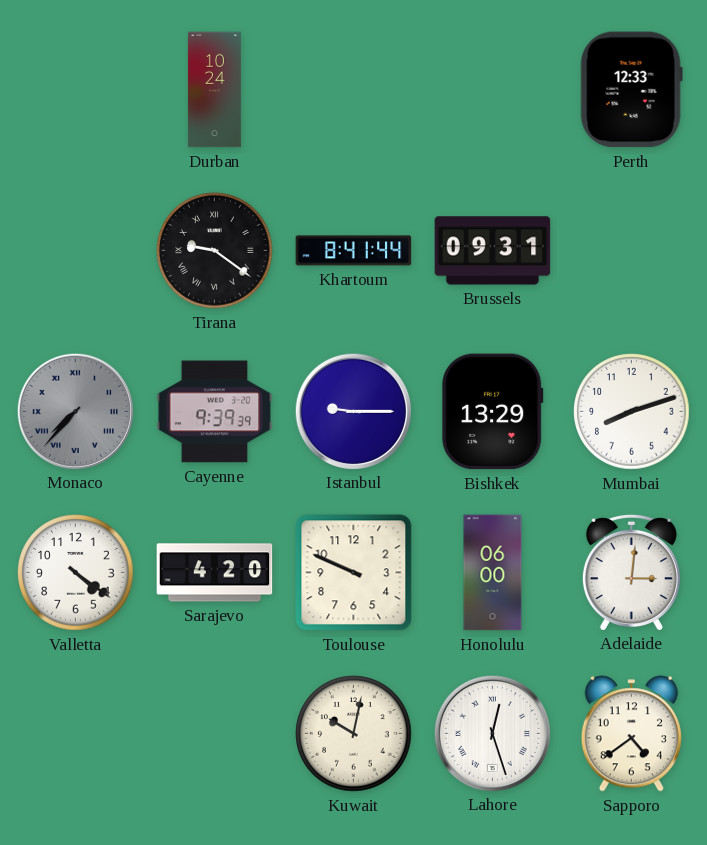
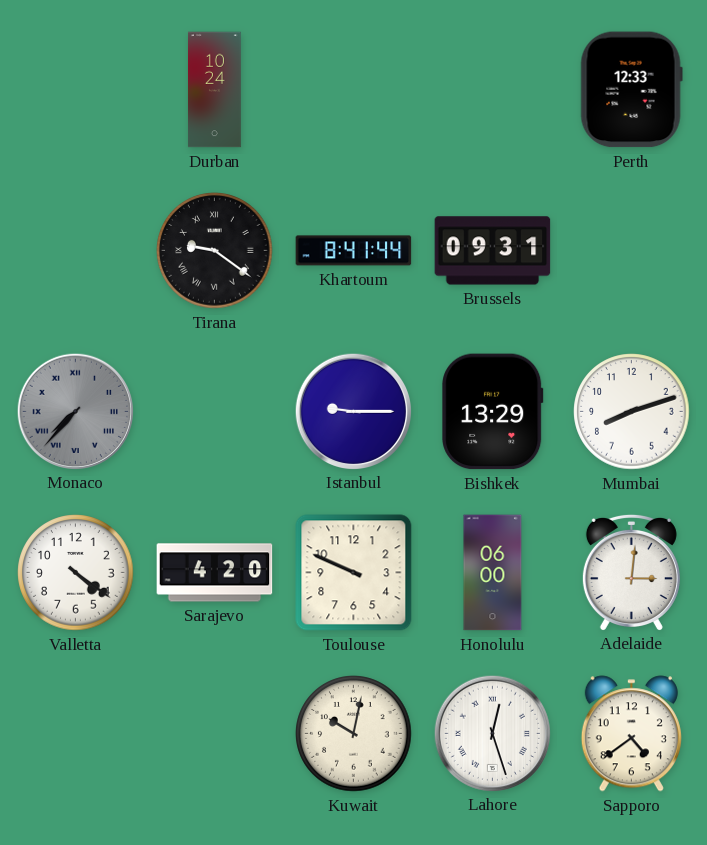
Cayenne: 9:39 -> none
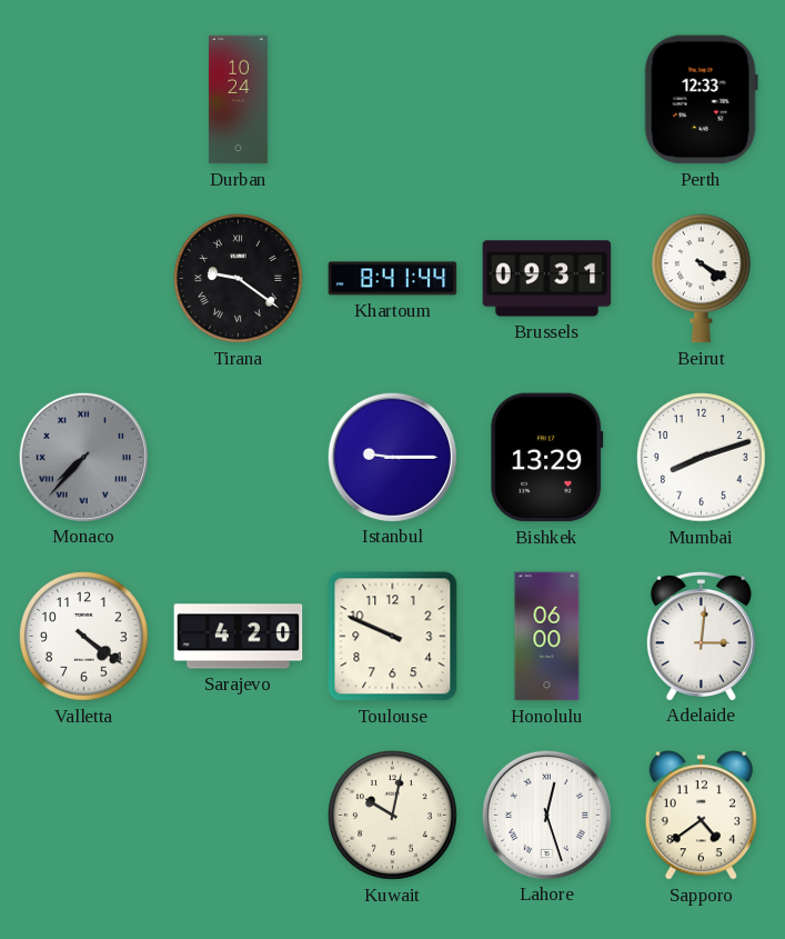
Beirut: none -> 4:20
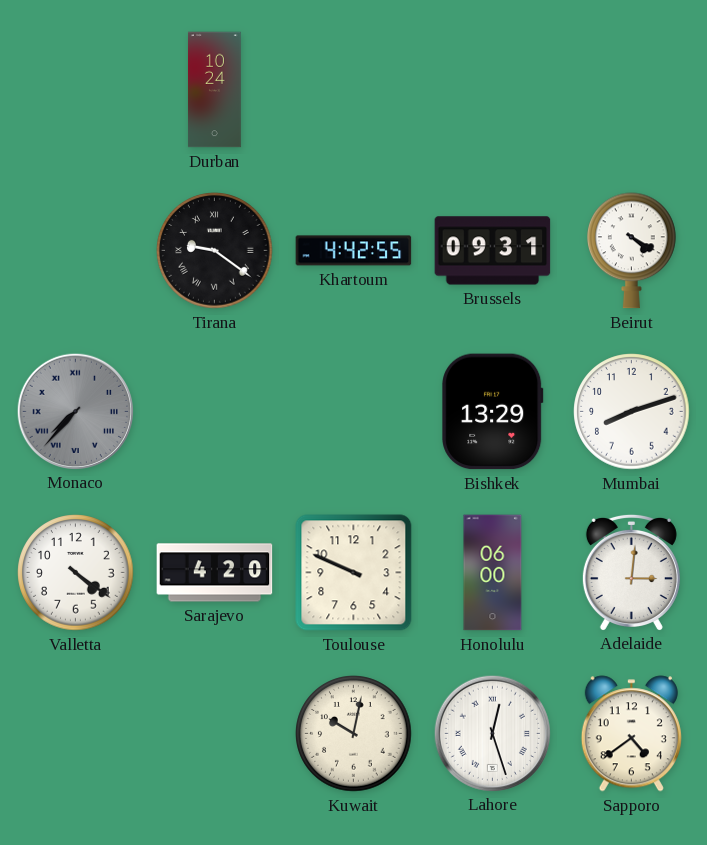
Perth: 12:33 -> none
Khartoum: 8:41 -> 4:42
Istanbul: 9:15 -> none
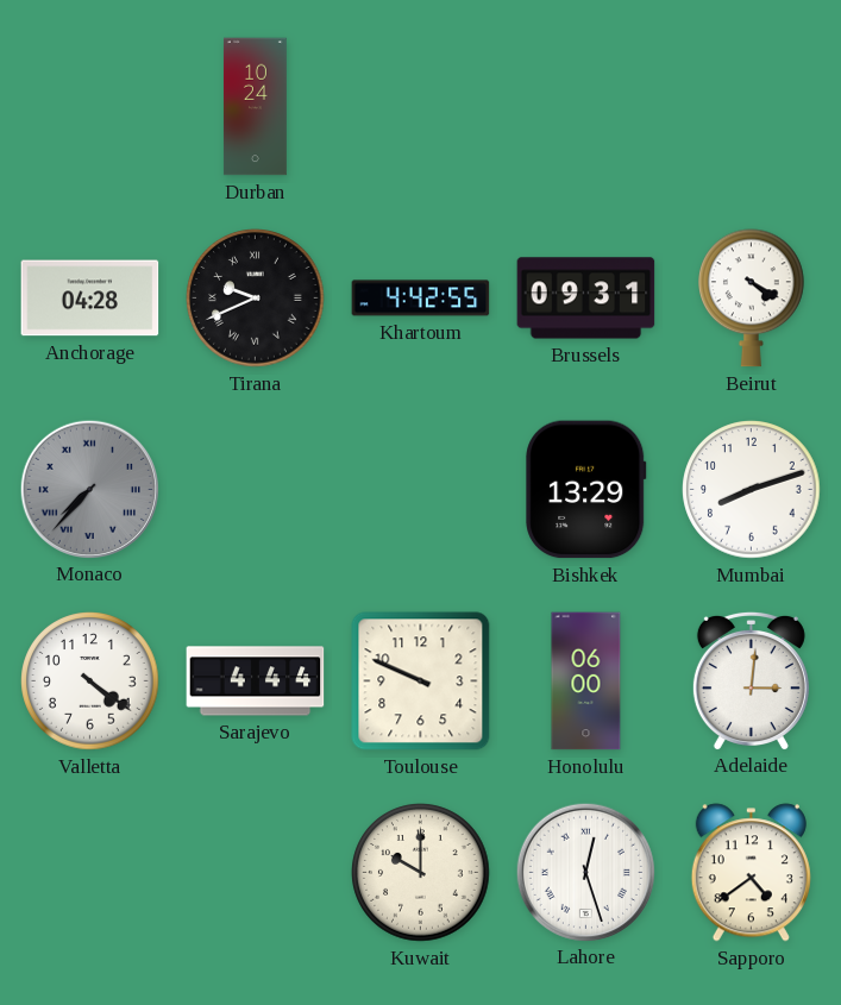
Anchorage: none -> 04:28
Tirana: 9:21 -> 9:41
Sarajevo: 4:20 -> 4:44
Kuwait: 10:02 -> 10:00
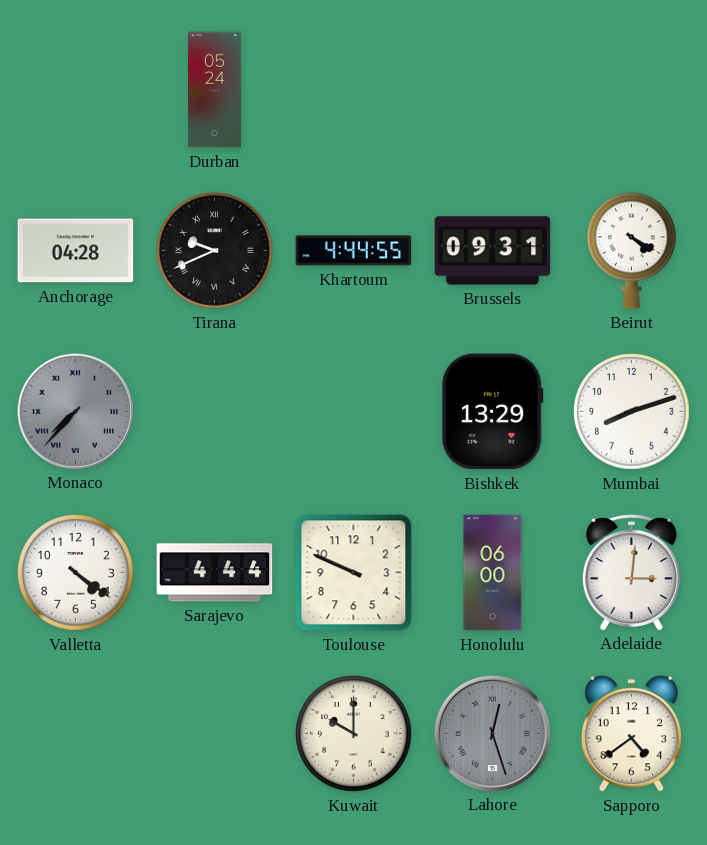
Durban: 10:24 -> 05:24
Khartoum: 4:42 -> 4:44
Lahore dial: white -> grey
